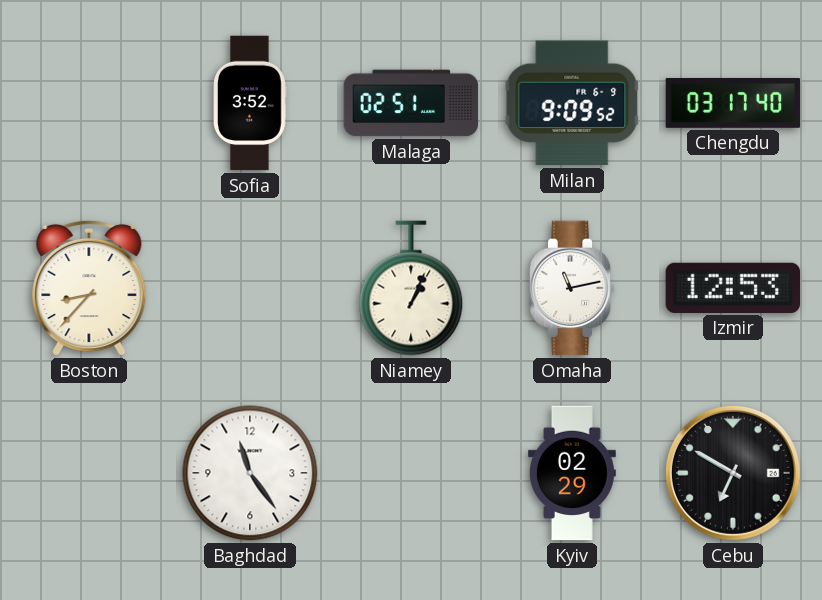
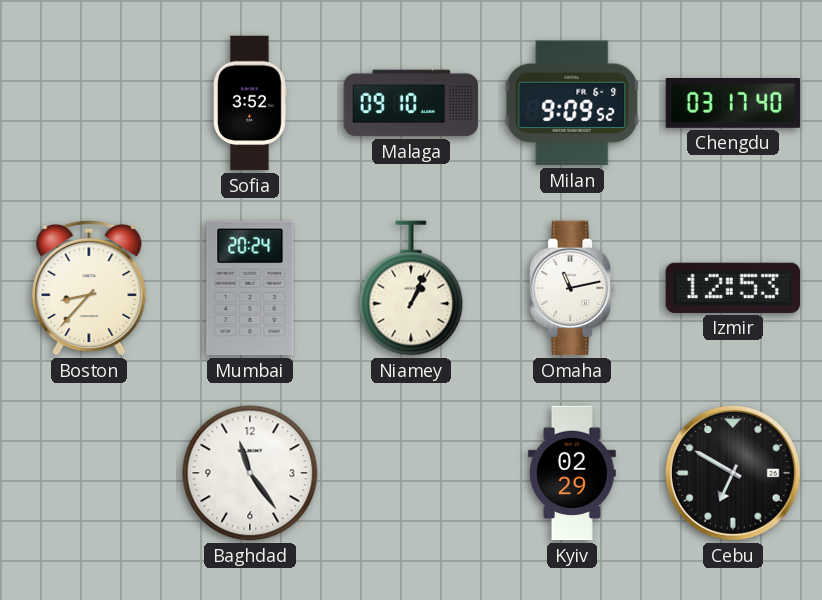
Malaga: 02:51 -> 09:10
Mumbai: none -> 20:24
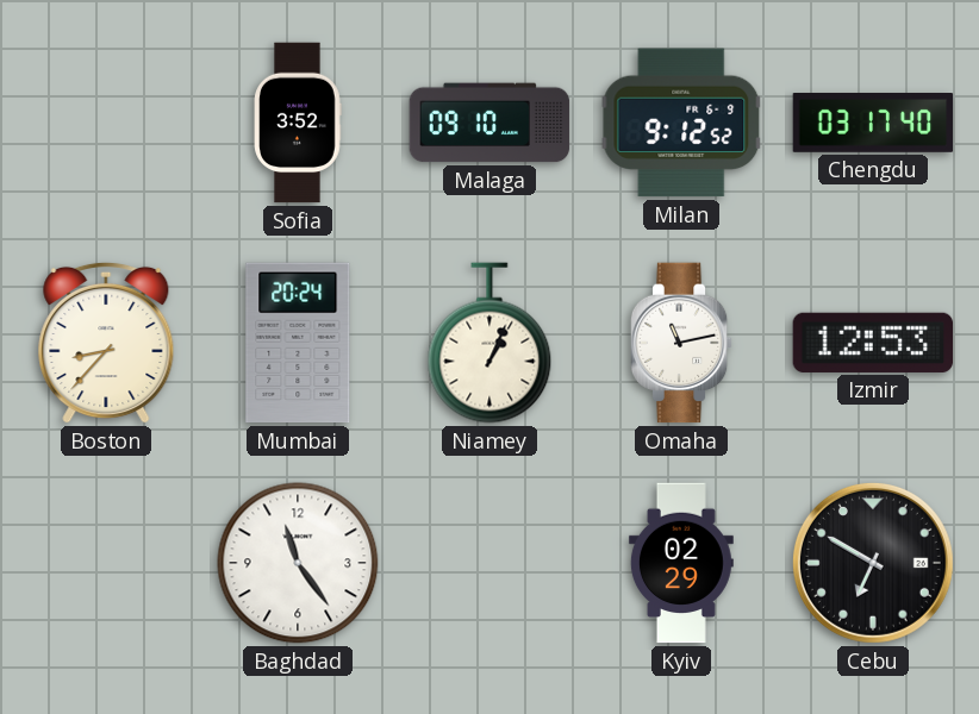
Milan: 9:09 -> 9:12
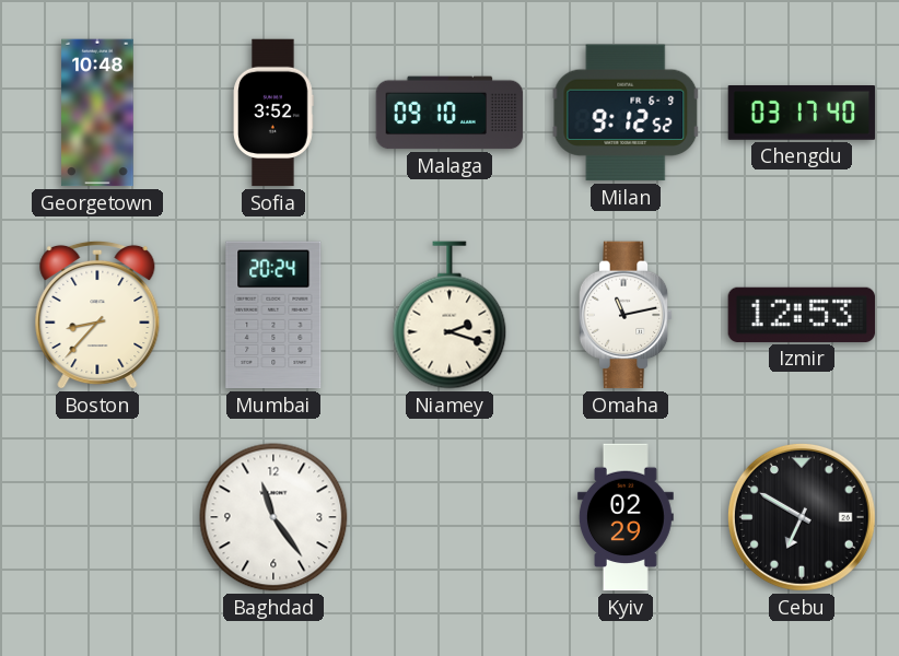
Georgetown: none -> 10:48
Niamey: 1:04 -> 2:18
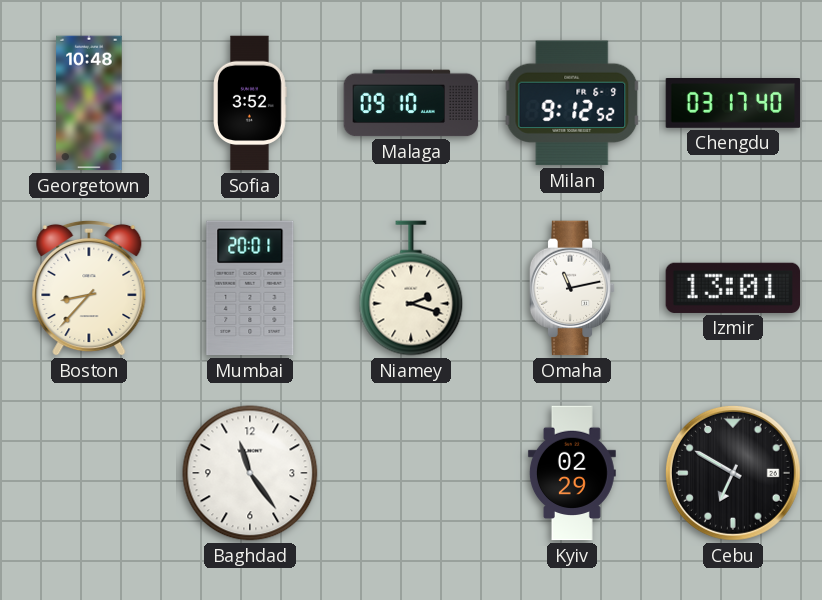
Mumbai: 20:24 -> 20:01
Izmir: 12:53 -> 13:01
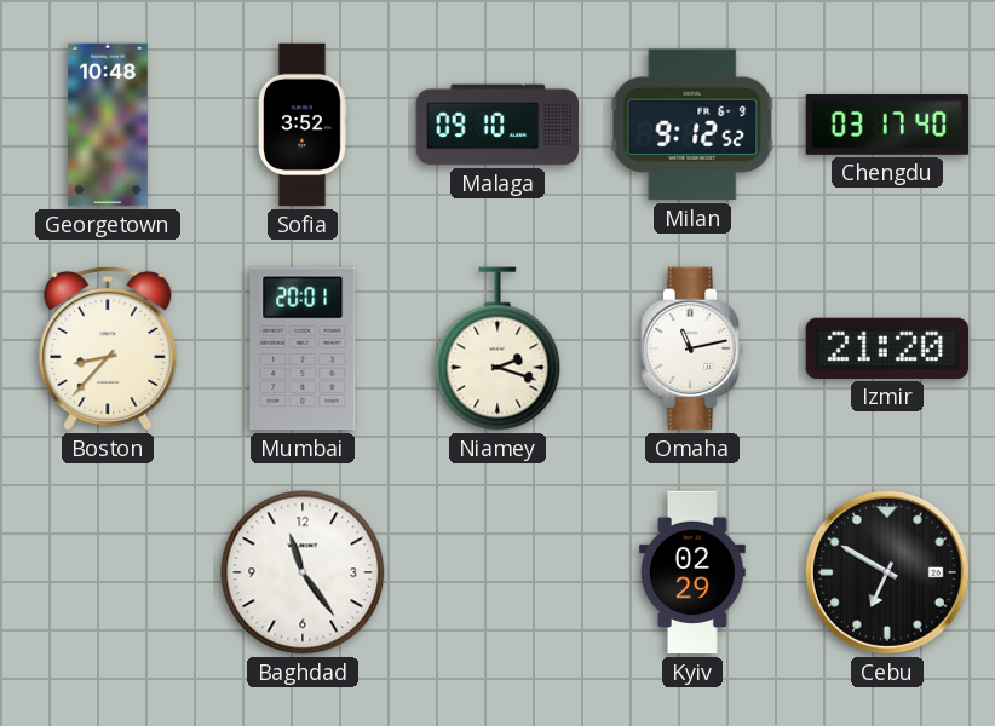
Izmir: 13:01 -> 21:20
